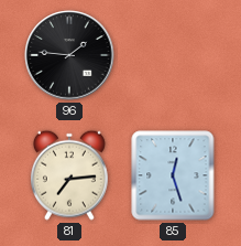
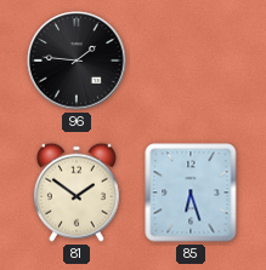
81: 7:14 -> 1:51
85: 12:27 -> 6:27
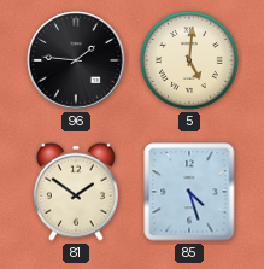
5: none -> 5:01
85: 6:27 -> 4:27
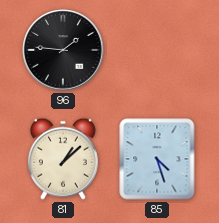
5: 5:01 -> none
81: 1:51 -> 1:08
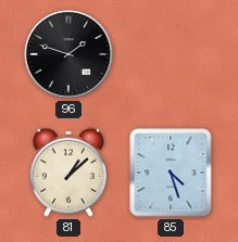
96: 1:46 -> 1:48
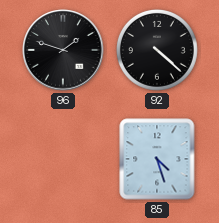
92: none -> 4:22
81: 1:08 -> none
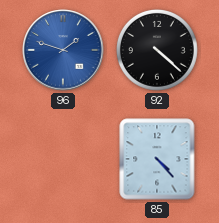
96 dial: black -> blue
85: 4:27 -> 4:23
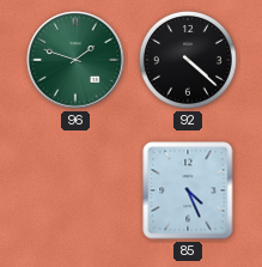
96 dial: blue -> green
85: 4:23 -> 4:26
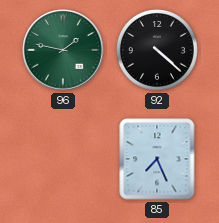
96: 1:48 -> 1:47
85: 4:26 -> 7:26
